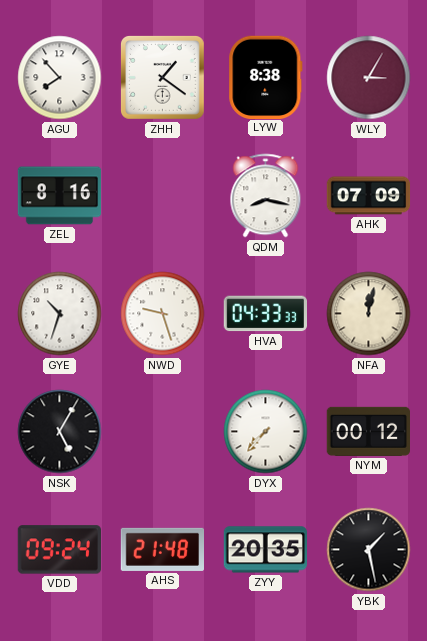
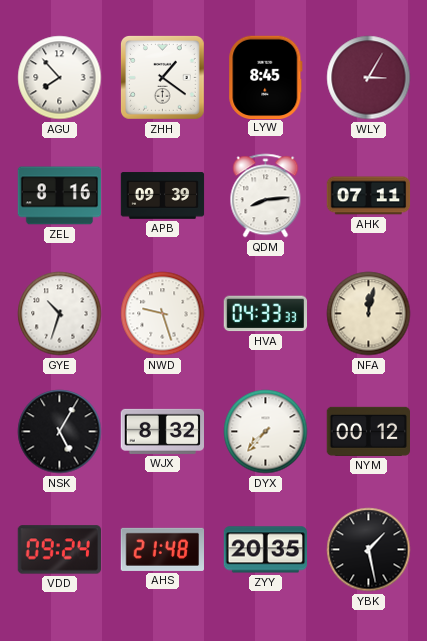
LYW: 8:38 -> 8:45
APB: none -> 09:39
QDM: 8:17 -> 8:14
AHK: 07:09 -> 07:11
WJX: none -> 8:32
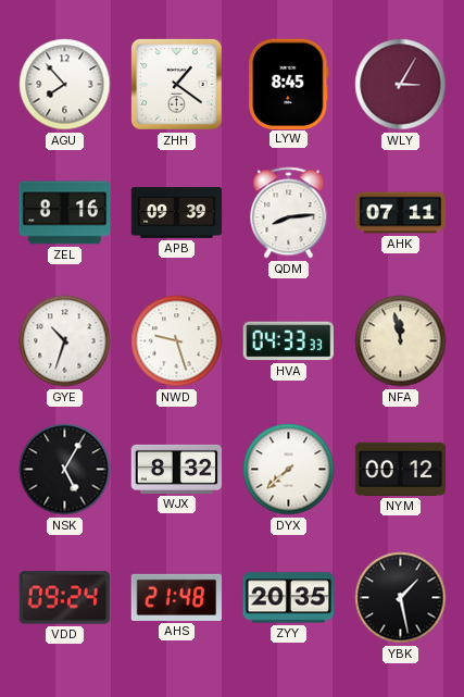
NFA: 12:02 -> 11:58
DYX: 7:37 -> 7:38
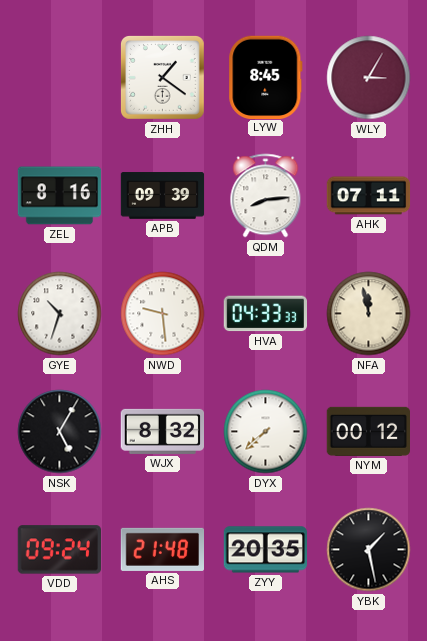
AGU: 7:53 -> none
NWD: 9:27 -> 9:29
